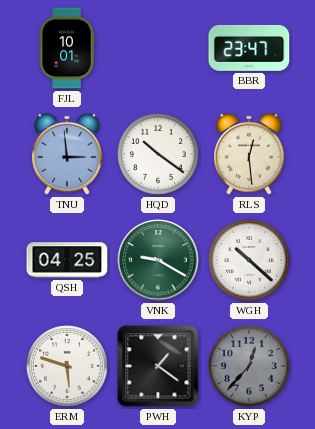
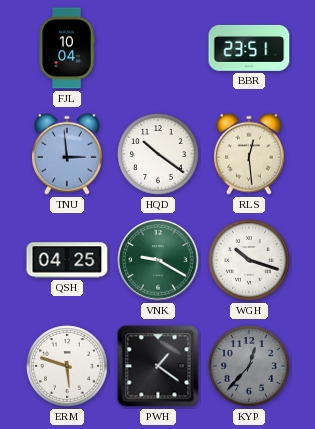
FJL: 10:01 -> 10:04
BBR: 23:47 -> 23:51
WGH: 10:22 -> 10:18
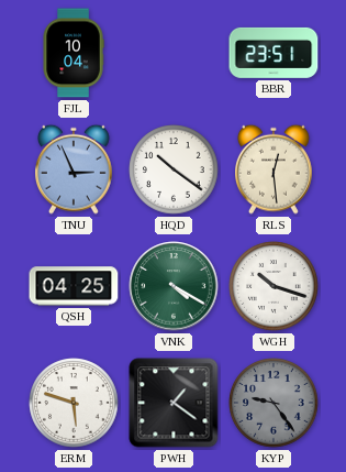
TNU: 2:59 -> 2:56
VNK: 9:20 -> 4:20
KYP: 12:37 -> 9:24
